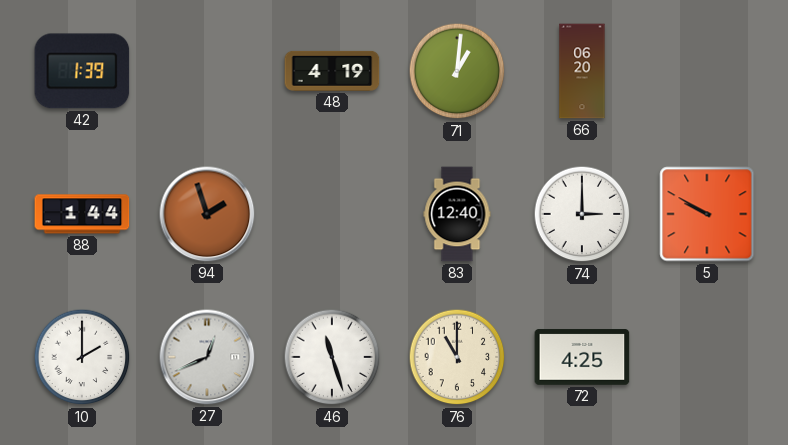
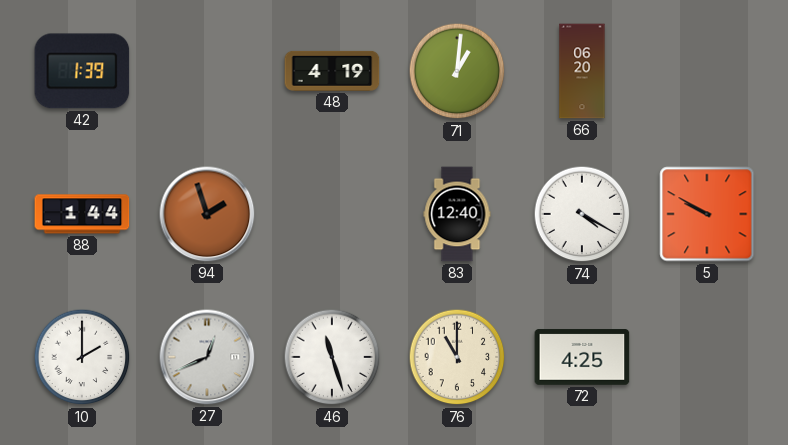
74: 3:00 -> 4:20
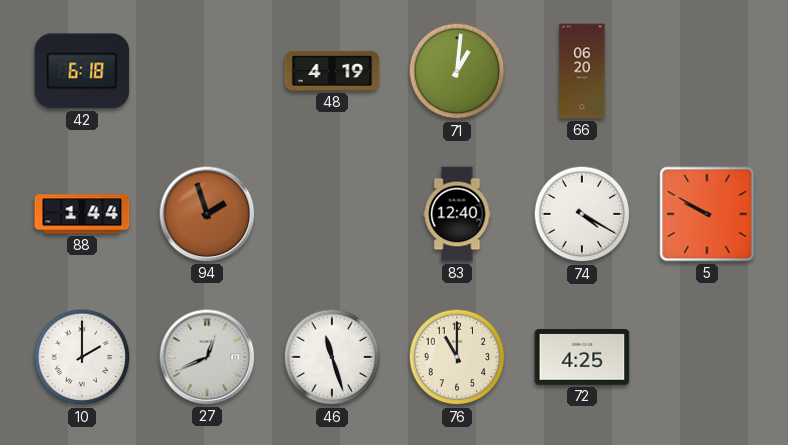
42: 1:39 -> 6:18
